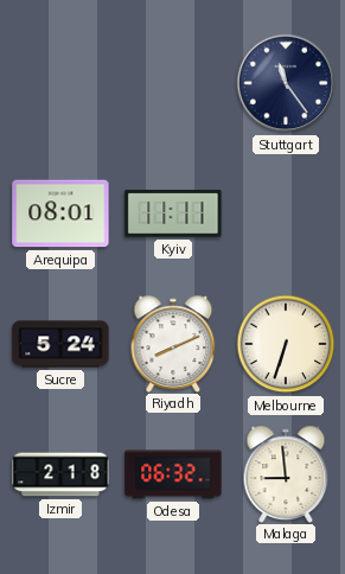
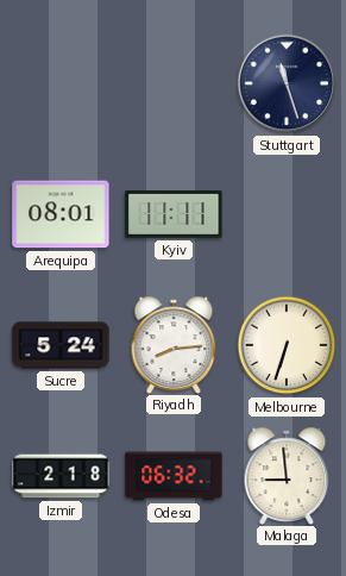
Stuttgart: 11:24 -> 11:27
Riyadh: 8:11 -> 8:14
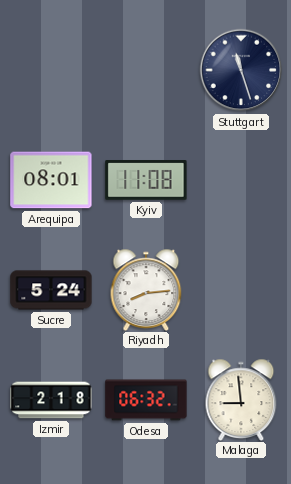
Kyiv: 11:11 -> 11:08
Melbourne: 6:33 -> none
